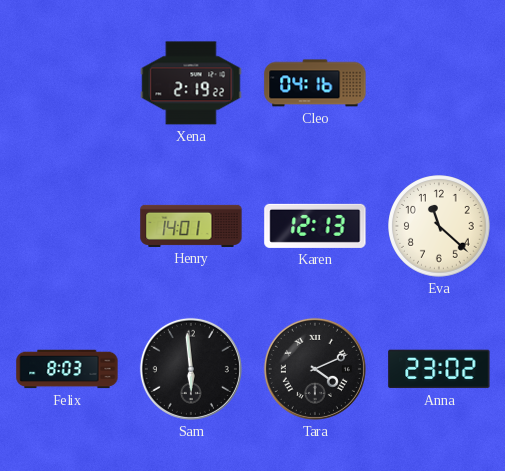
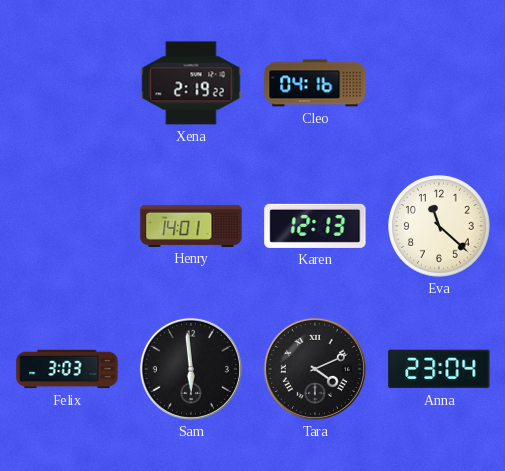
Felix: 8:03 -> 3:03
Anna: 23:02 -> 23:04
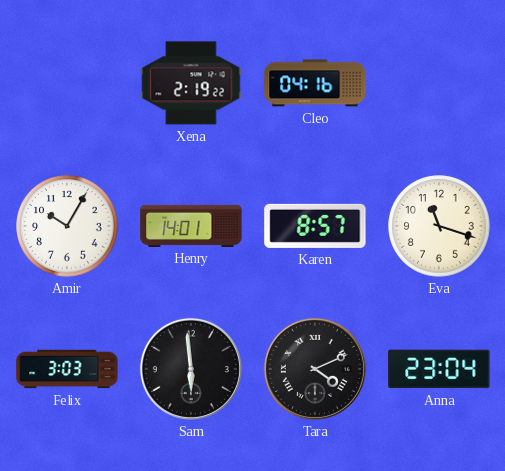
Amir: none -> 10:05
Karen: 12:13 -> 8:57
Eva: 11:22 -> 11:18
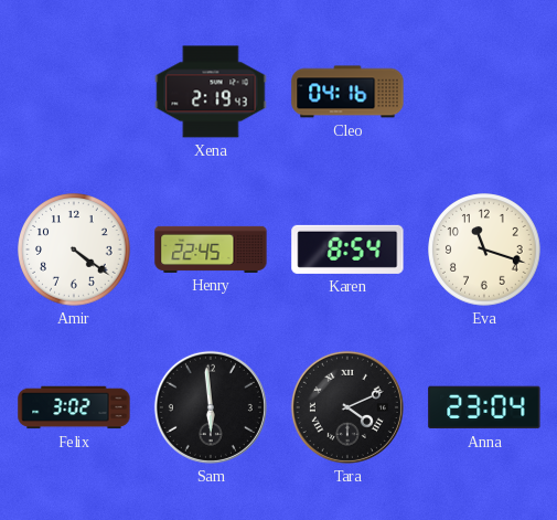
Xena: 2:19:22 -> 2:19:43
Amir: 10:05 -> 4:21
Henry: 14:01 -> 22:45
Karen: 8:57 -> 8:54
Felix: 3:03 -> 3:02
